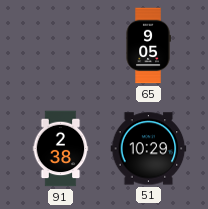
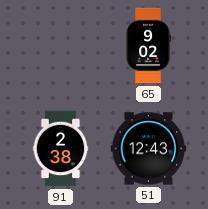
65: 9:05 -> 9:02
51: 10:29 -> 12:43
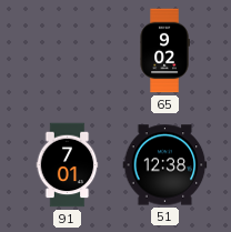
91: 2:38 -> 7:01
51: 12:43 -> 12:38
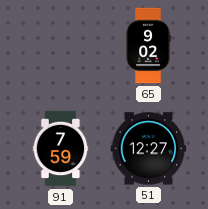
91: 7:01 -> 7:59
51: 12:38 -> 12:27
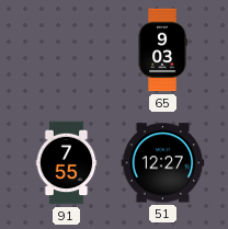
65: 9:02 -> 9:03
91: 7:59 -> 7:55
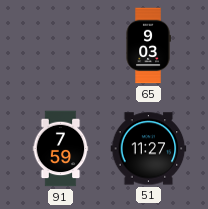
91: 7:55 -> 7:59
51: 12:27 -> 11:27
